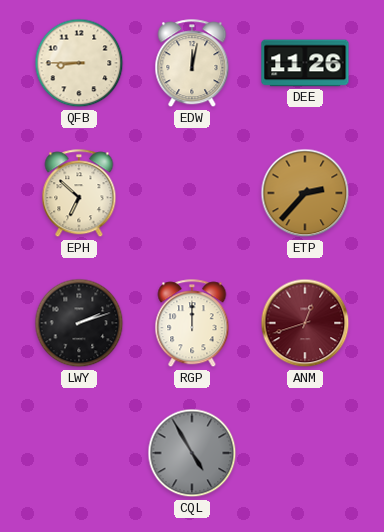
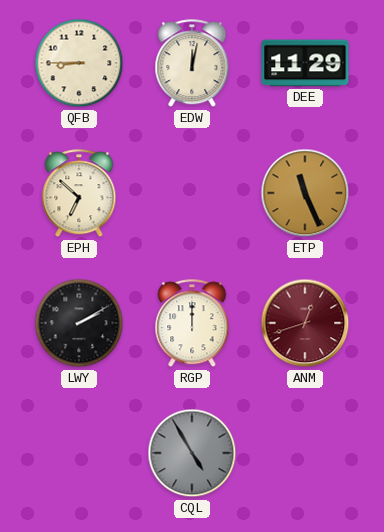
DEE: 11:26 -> 11:29
ETP: 2:37 -> 11:26
LWY: 2:12 -> 2:10
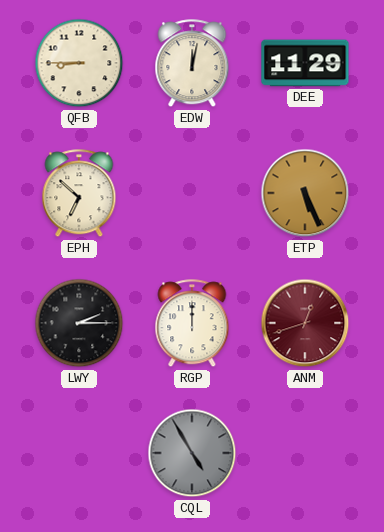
ETP: 11:26 -> 5:26
LWY: 2:10 -> 2:15
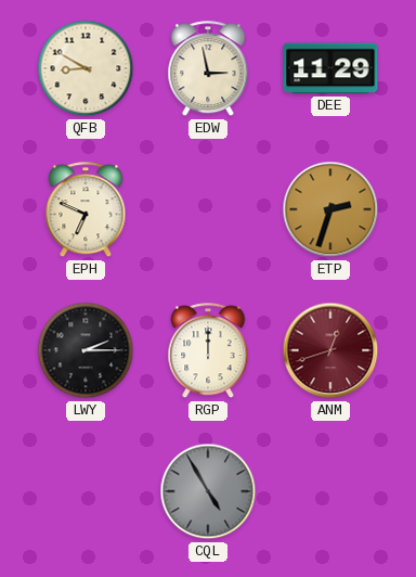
QFB: 8:45 -> 8:50
EDW: 12:02 -> 2:58
EPH: 6:52 -> 6:49
ETP: 5:26 -> 2:33
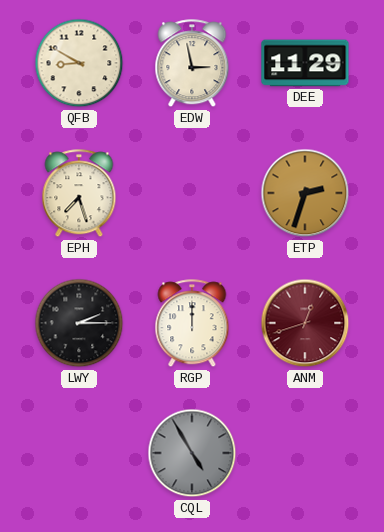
EPH: 6:49 -> 7:27
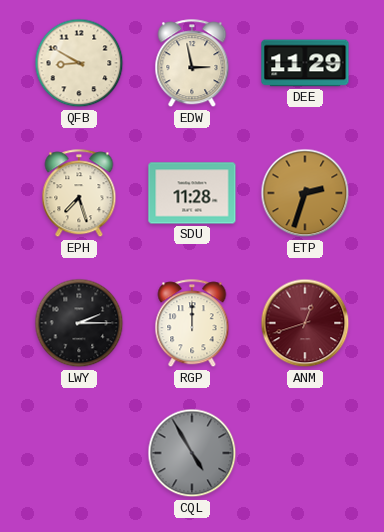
SDU: none -> 11:28
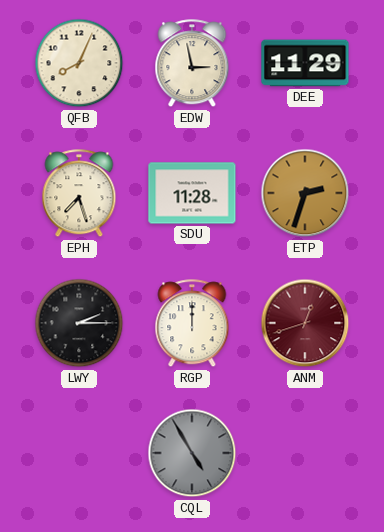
QFB: 8:50 -> 8:04
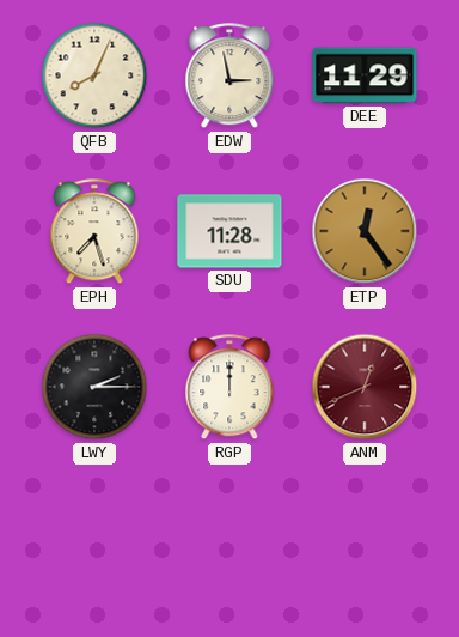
ETP: 2:33 -> 12:24
ANM: 12:42 -> 12:41
CQL: 4:55 -> none
